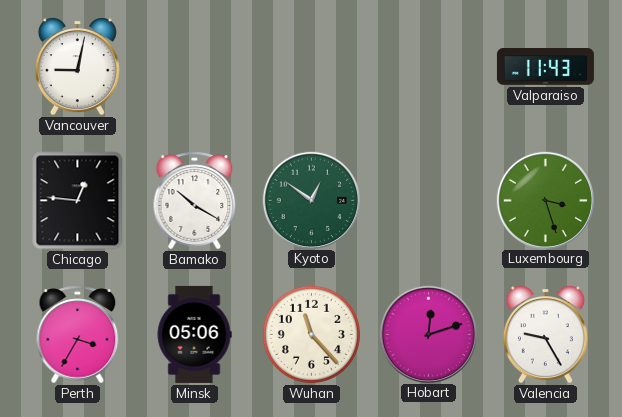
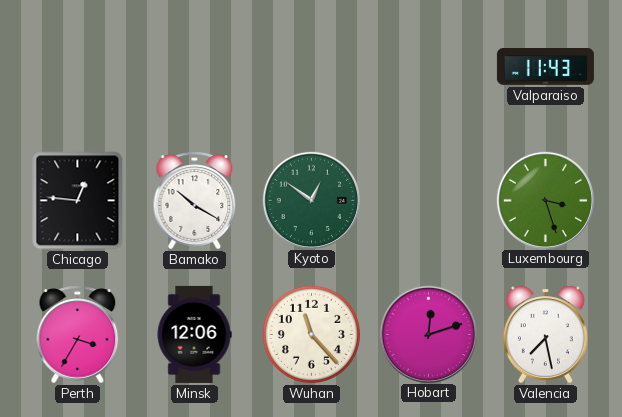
Vancouver: 9:02 -> none
Minsk: 05:06 -> 12:06
Valencia: 9:25 -> 7:28
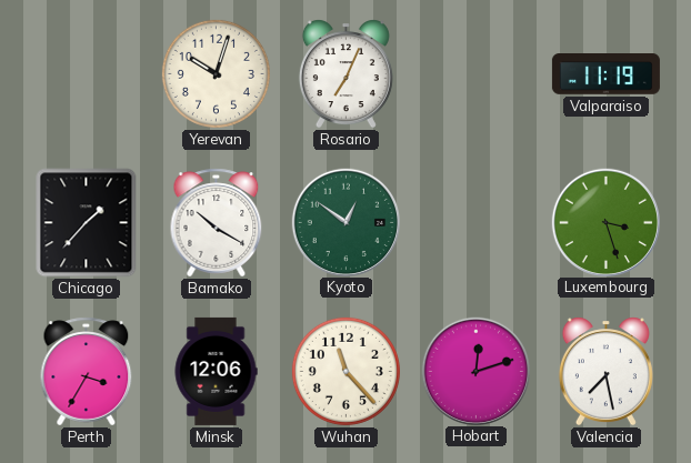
Yerevan: none -> 10:03
Rosario: none -> 7:04
Valparaiso: 11:43 -> 11:19
Chicago: 12:46 -> 1:37
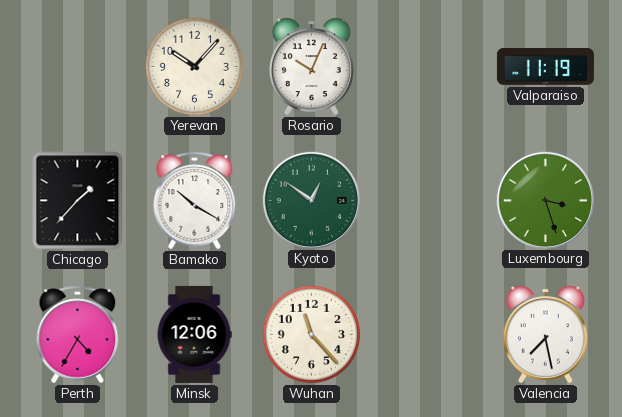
Yerevan: 10:03 -> 10:07
Rosario: 7:04 -> 10:04
Perth: 3:35 -> 4:35
Hobart: 12:12 -> none
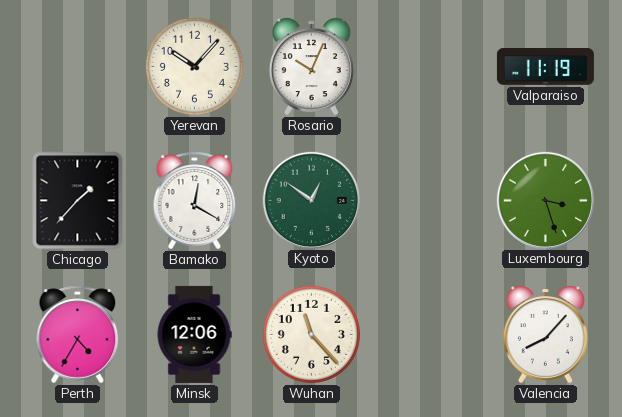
Bamako: 10:20 -> 12:20
Valencia: 7:28 -> 8:07
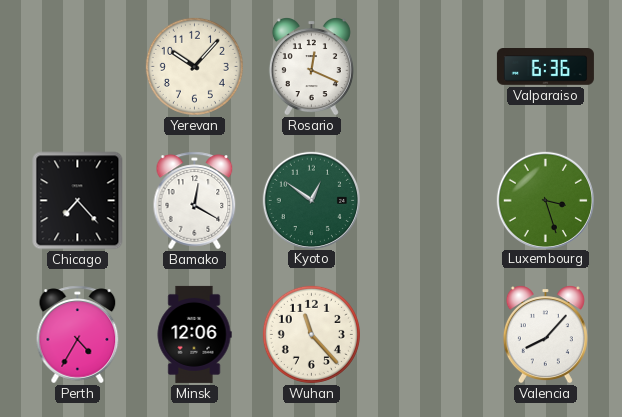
Rosario: 10:04 -> 12:19
Valparaiso: 11:19 -> 6:36
Chicago: 1:37 -> 7:23
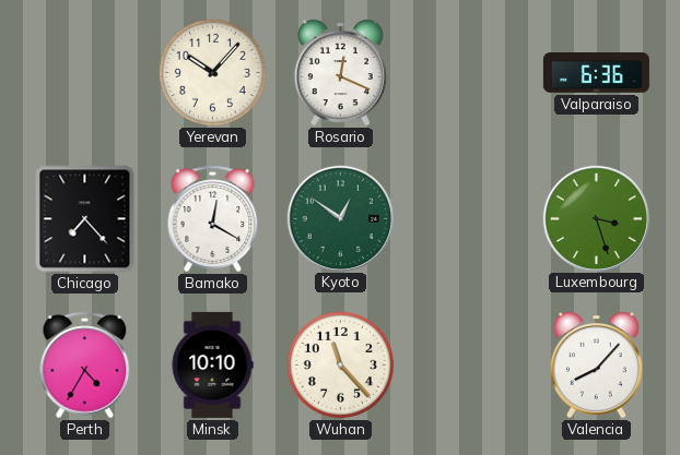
Minsk: 12:06 -> 10:10
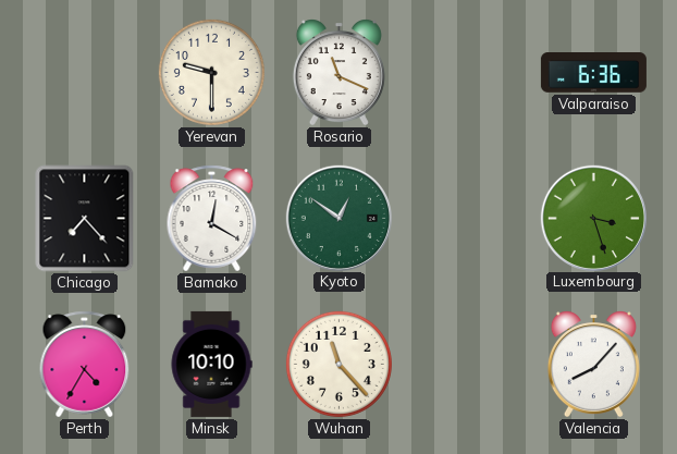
Yerevan: 10:07 -> 9:30
Rosario: 12:19 -> 11:19
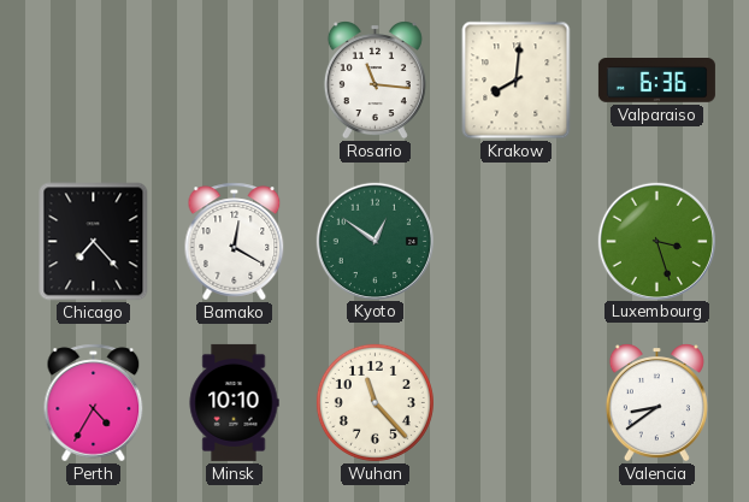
Yerevan: 9:30 -> none
Rosario: 11:19 -> 11:16
Krakow: none -> 8:01
Valencia: 8:07 -> 8:39
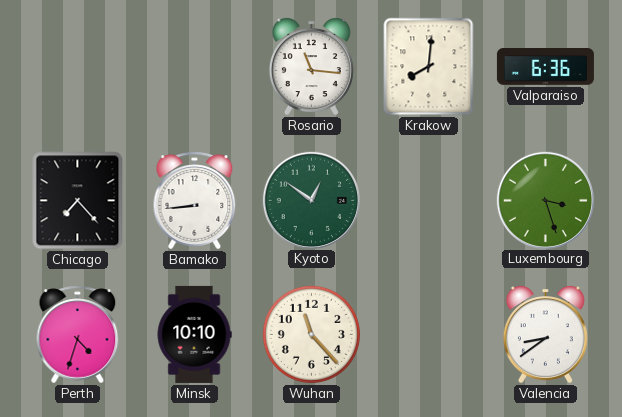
Bamako: 12:20 -> 8:44
Perth: 4:35 -> 4:33
